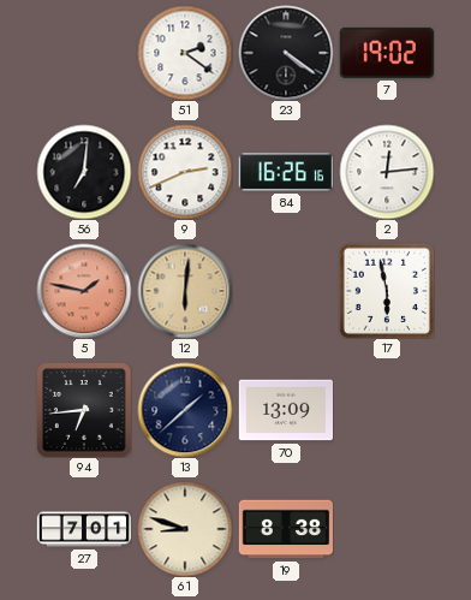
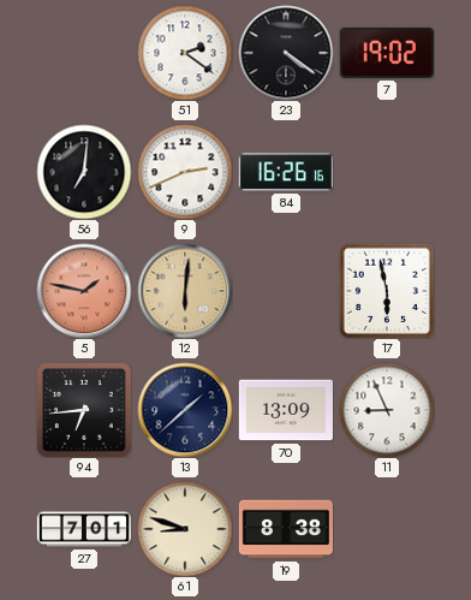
2: 12:14 -> none
11: none -> 8:56
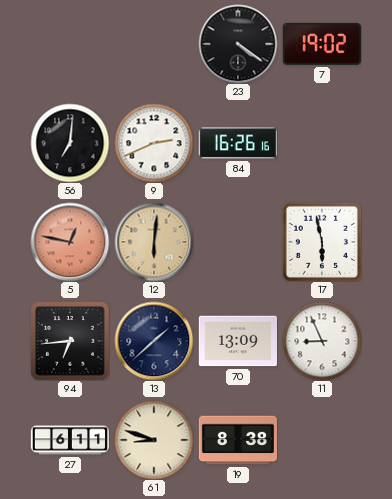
51: 2:21 -> none
5: 1:47 -> 12:47
27: 7:01 -> 6:11
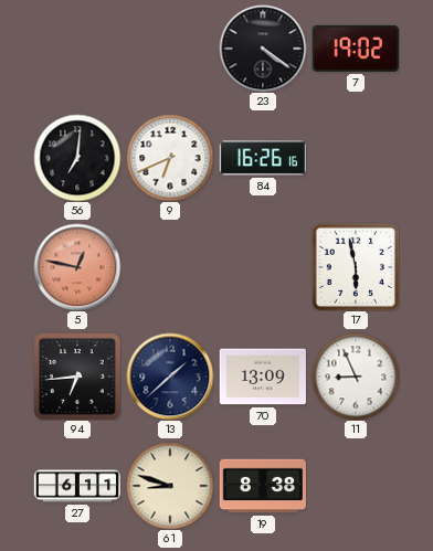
9: 2:41 -> 6:41
12: 6:01 -> none
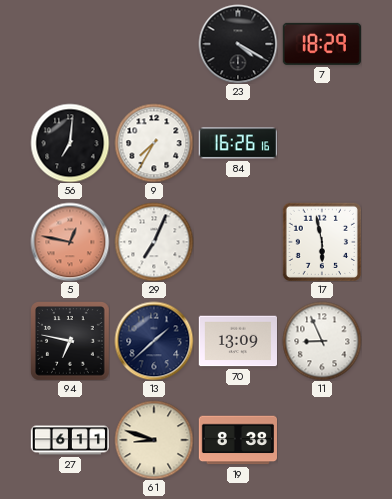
23: 4:21 -> 4:20
7: 19:02 -> 18:29
9: 6:41 -> 7:35
29: none -> 7:04
94: 6:44 -> 6:47
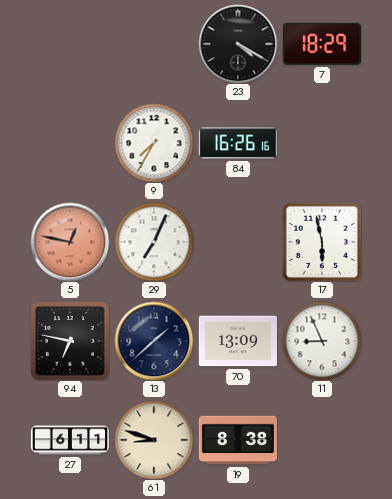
56: 7:01 -> none
